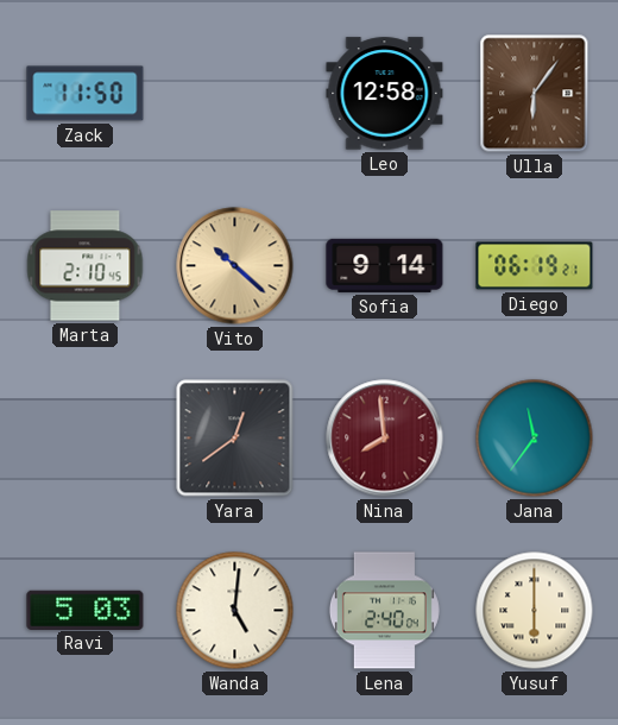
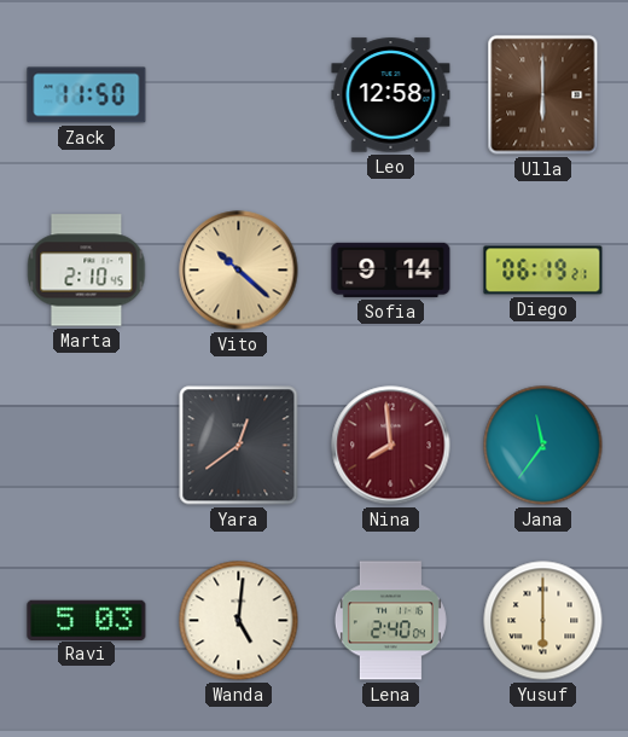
Ulla: 6:06 -> 6:00
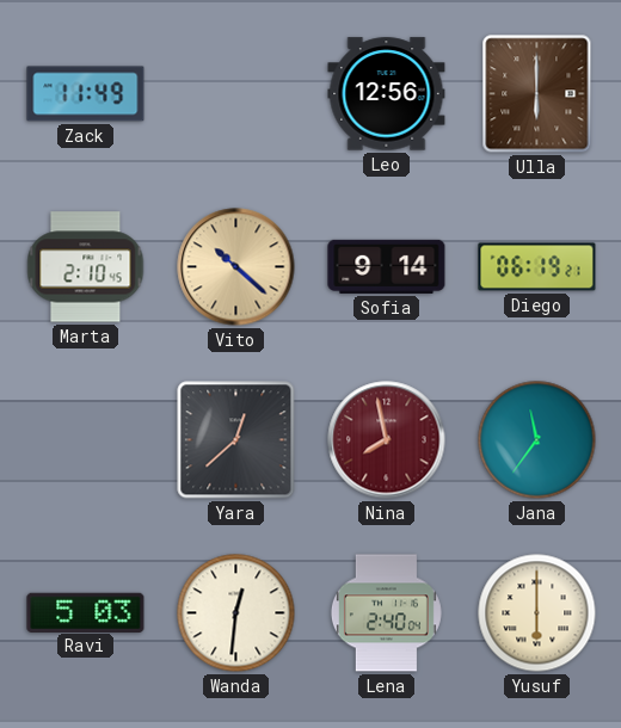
Zack: 11:50 -> 11:49
Leo: 12:58 -> 12:56
Yara: 12:39 -> 12:38
Nina: 7:59 -> 7:58
Wanda: 5:01 -> 12:31
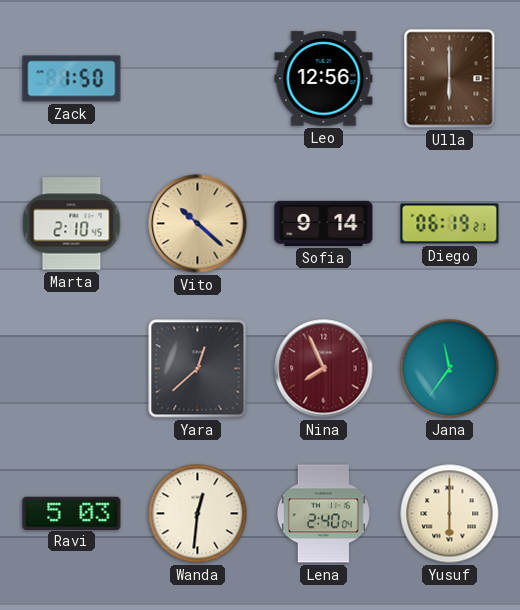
Zack: 11:49 -> 1:50
Nina: 7:58 -> 7:56
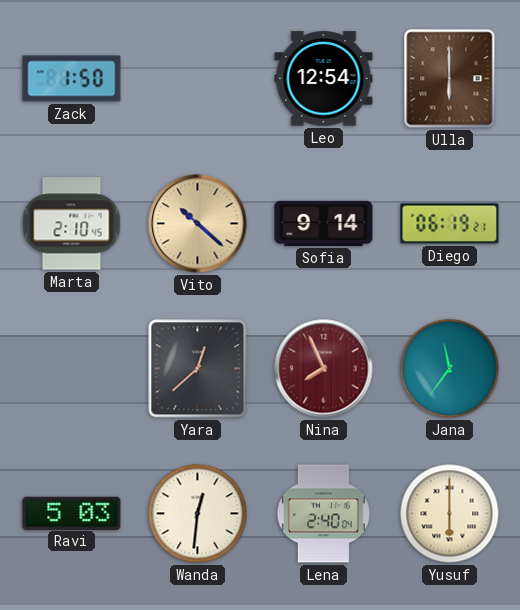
Leo: 12:56 -> 12:54
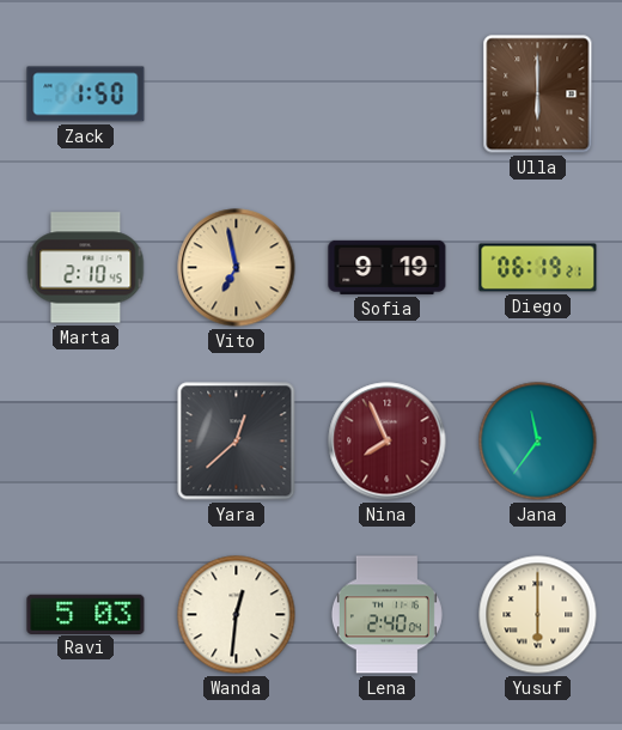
Leo: 12:54 -> none
Vito: 10:22 -> 6:58
Sofia: 9:14 -> 9:19
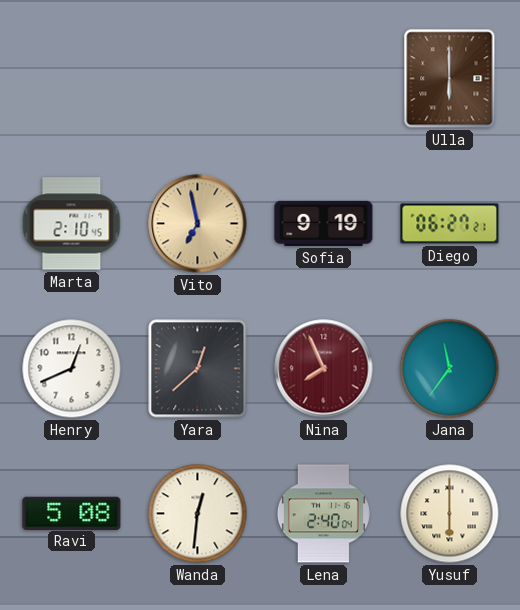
Zack: 1:50 -> none
Diego: 06:19 -> 06:27
Henry: none -> 12:41
Ravi: 5:03 -> 5:08
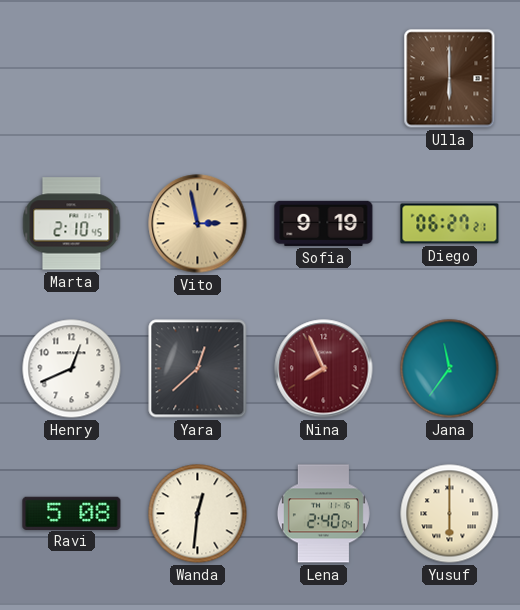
Vito: 6:58 -> 2:58
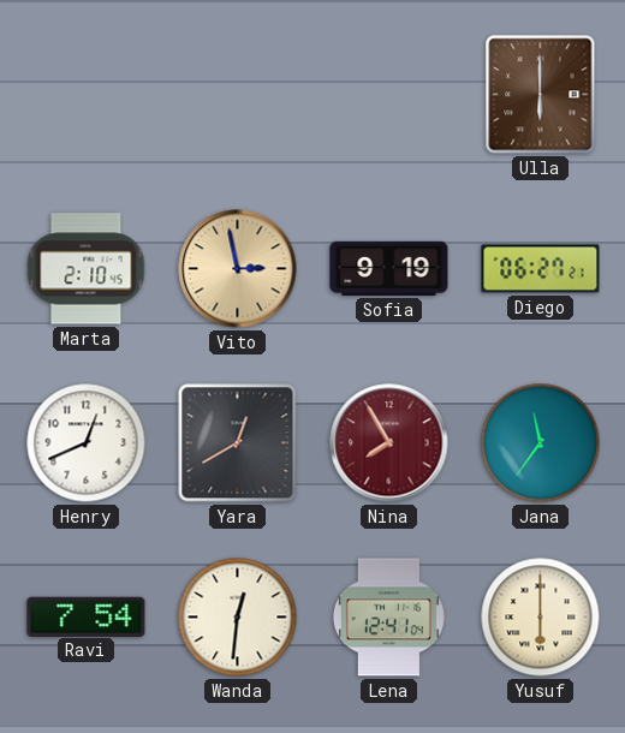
Yara: 12:38 -> 12:40
Nina: 7:56 -> 7:55
Ravi: 5:08 -> 7:54
Lena: 2:40 -> 12:41
